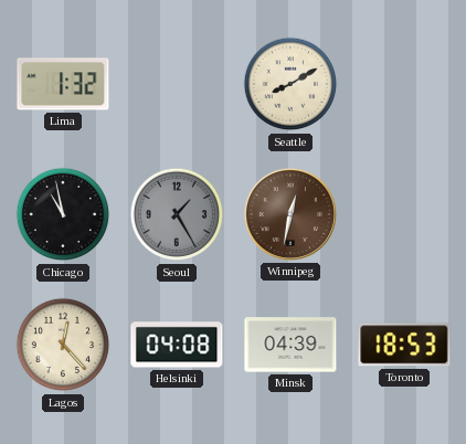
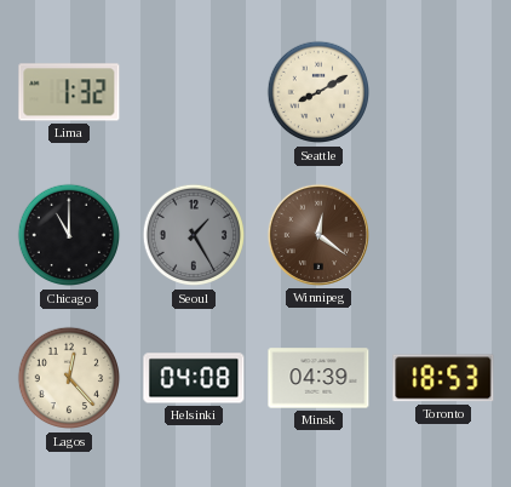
Chicago: 10:58 -> 11:00
Winnipeg: 12:32 -> 12:21
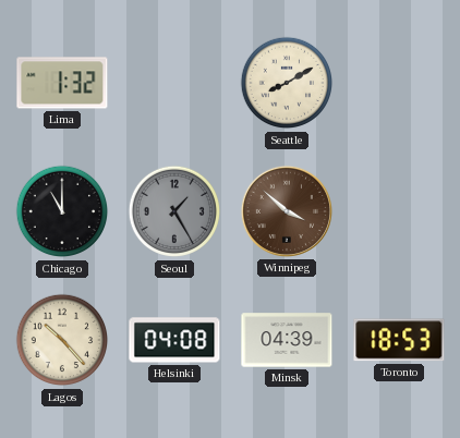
Winnipeg: 12:21 -> 3:52
Lagos: 12:23 -> 10:23
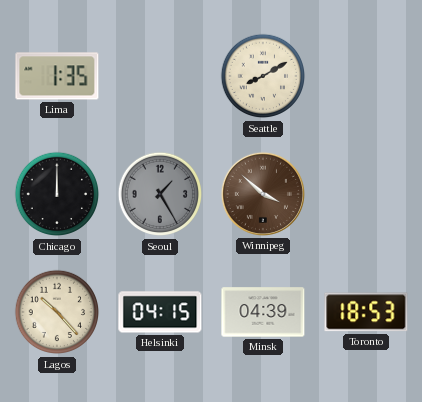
Lima: 1:32 -> 1:35
Chicago: 11:00 -> 12:00
Helsinki: 04:08 -> 04:15
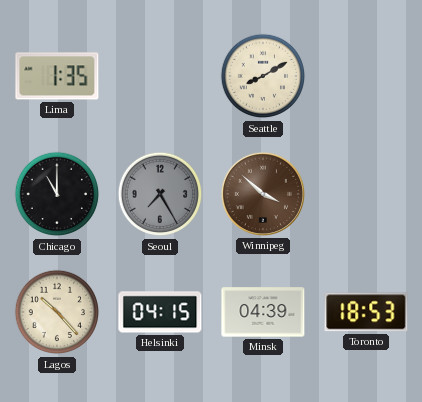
Chicago: 12:00 -> 11:00
Seoul: 1:25 -> 7:25
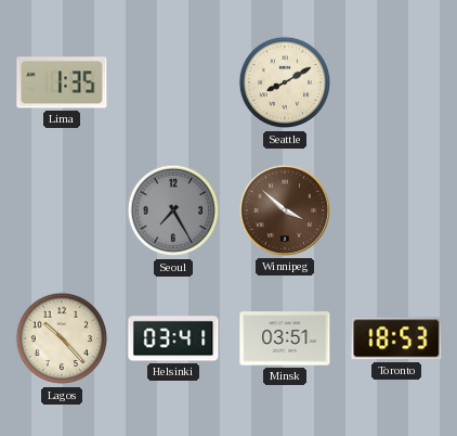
Chicago: 11:00 -> none
Helsinki: 04:15 -> 03:41
Minsk: 04:39 -> 03:51
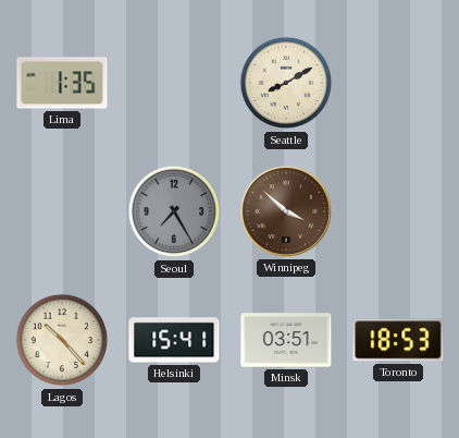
Helsinki: 03:41 -> 15:41
